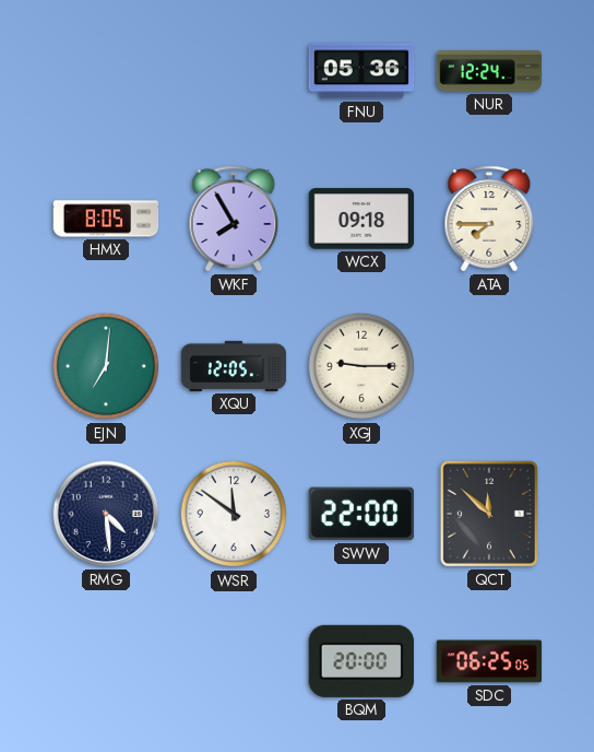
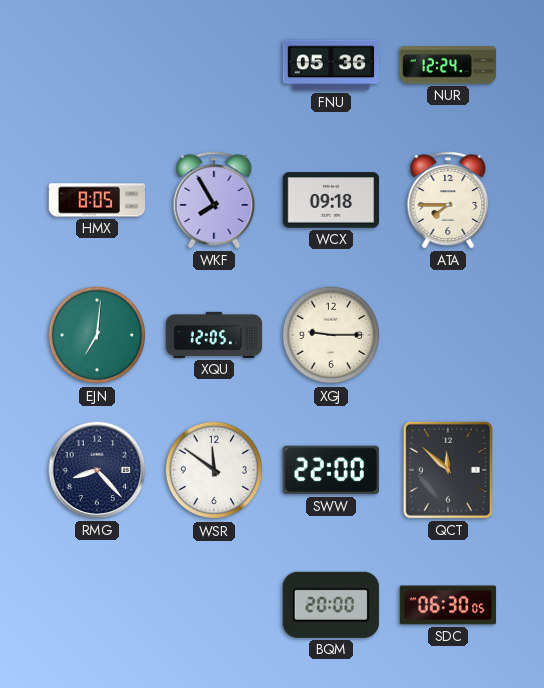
RMG: 4:29 -> 8:23
SDC: 06:25 -> 06:30
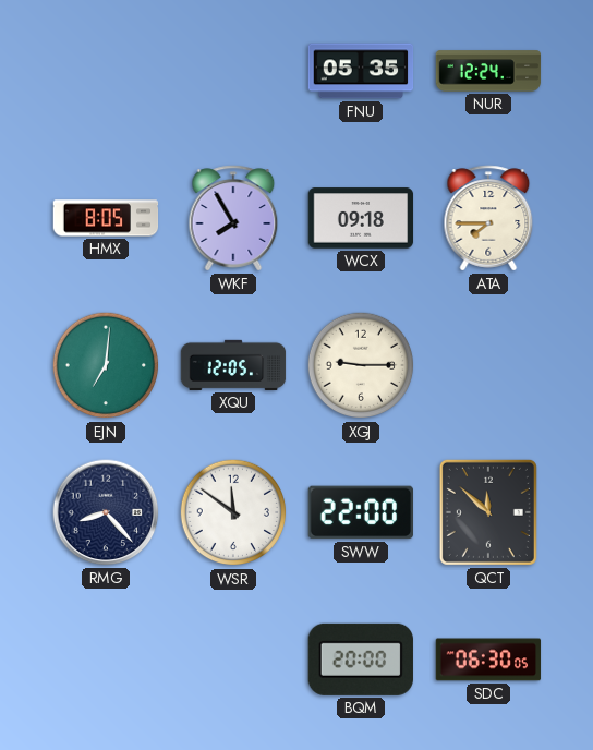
FNU: 05:36 -> 05:35
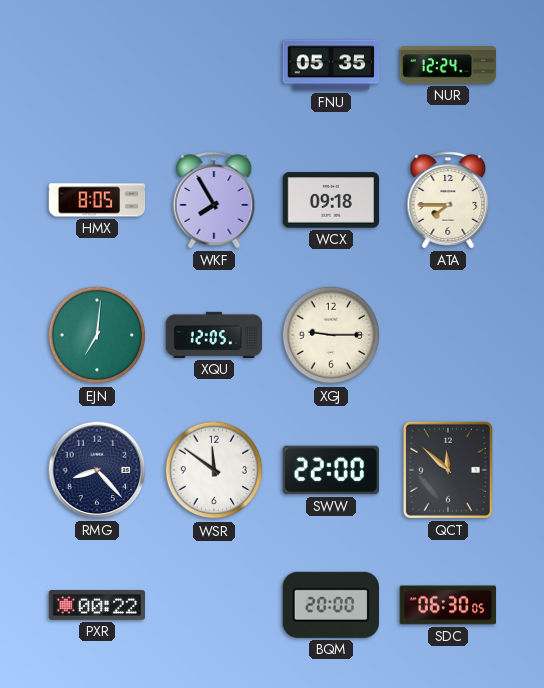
PXR: none -> 00:22
